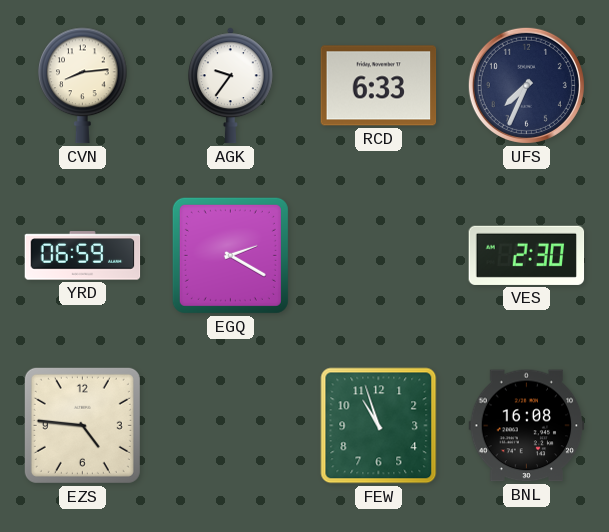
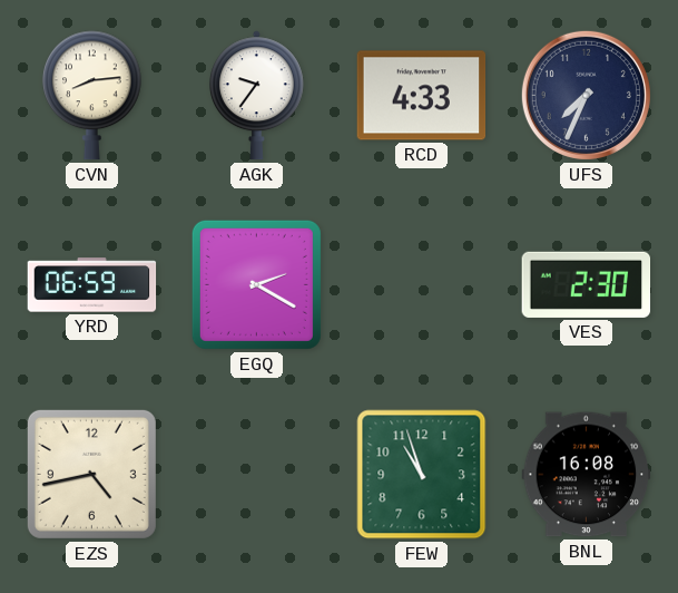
RCD: 6:33 -> 4:33
EZS: 4:46 -> 4:43
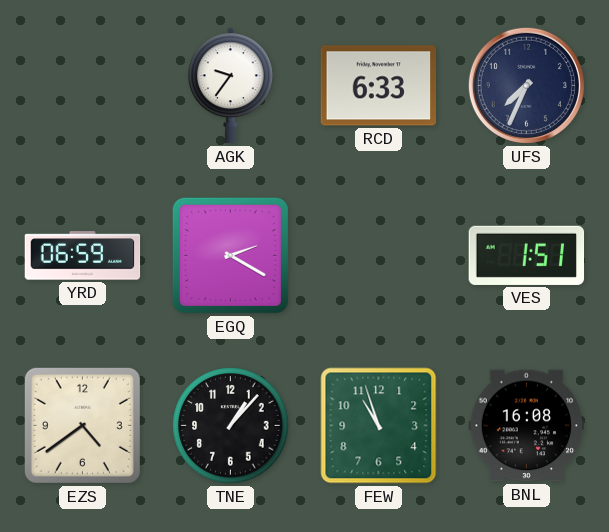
CVN: 8:14 -> none
RCD: 4:33 -> 6:33
VES: 2:30 -> 1:51
EZS: 4:43 -> 4:39
TNE: none -> 1:07
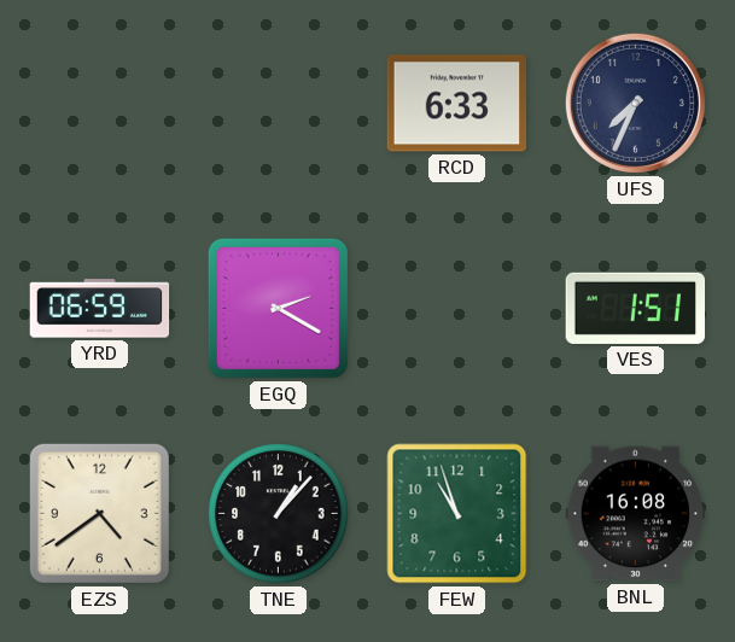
AGK: 9:36 -> none
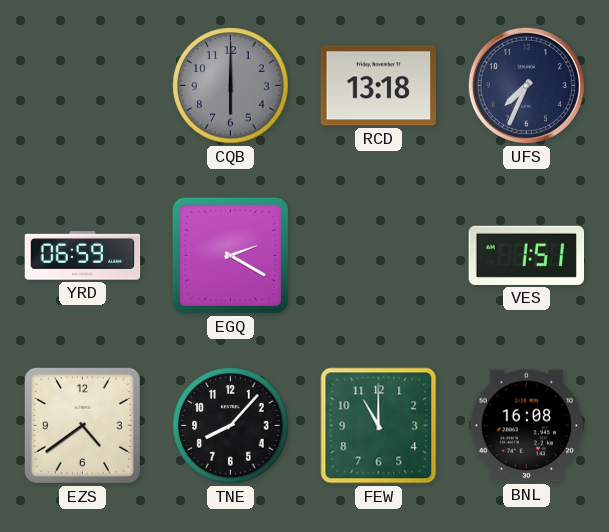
CQB: none -> 6:00
RCD: 6:33 -> 13:18
TNE: 1:07 -> 8:07
FEW: 10:57 -> 11:00
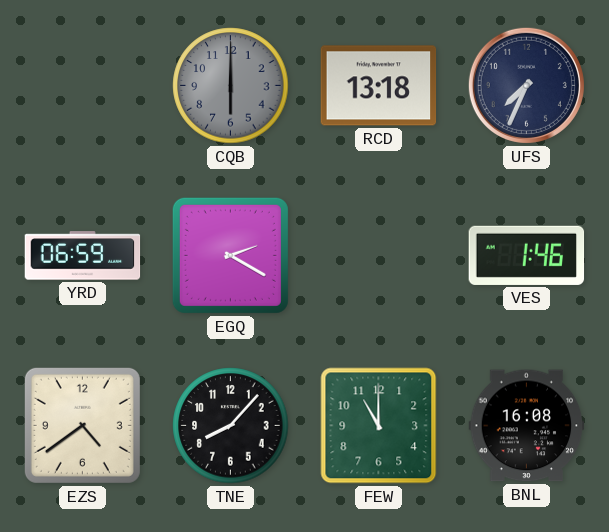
VES: 1:51 -> 1:46
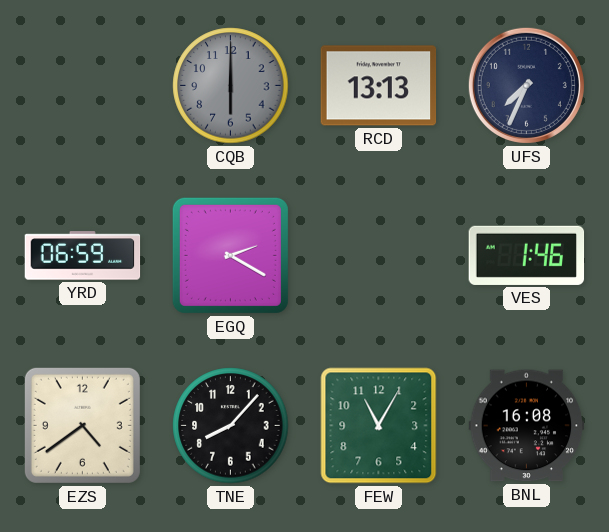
RCD: 13:18 -> 13:13
FEW: 11:00 -> 11:05
